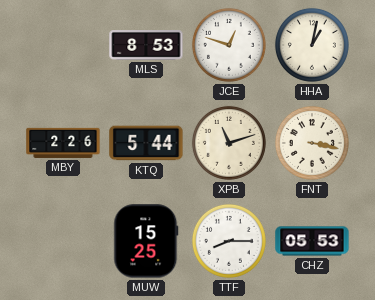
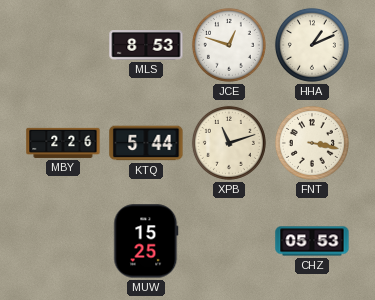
HHA: 1:02 -> 1:11
TTF: 8:15 -> none
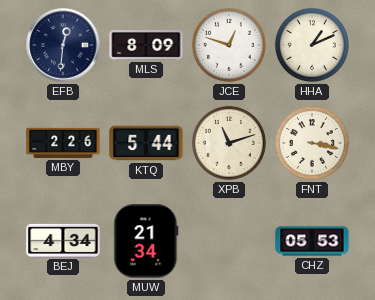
EFB: none -> 12:31
MLS: 8:53 -> 8:09
BEJ: none -> 4:34
MUW: 15:25 -> 21:34
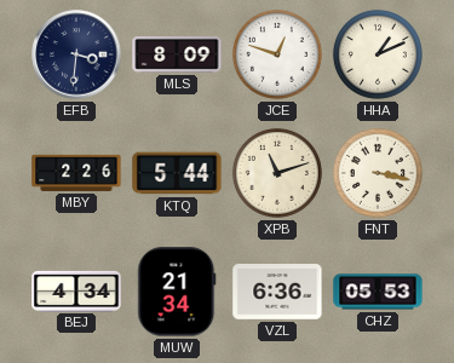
EFB: 12:31 -> 3:31
VZL: none -> 6:36
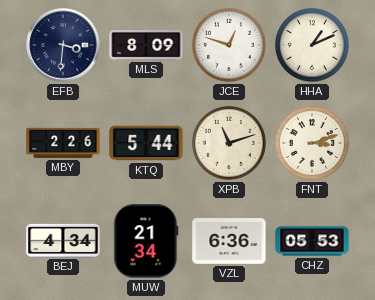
FNT: 3:17 -> 3:12
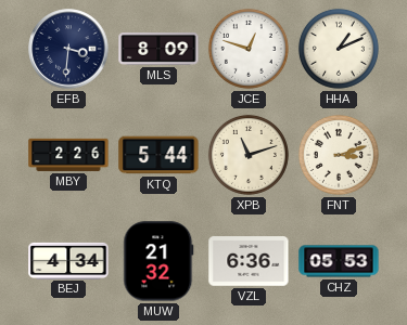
MUW: 21:34 -> 21:32
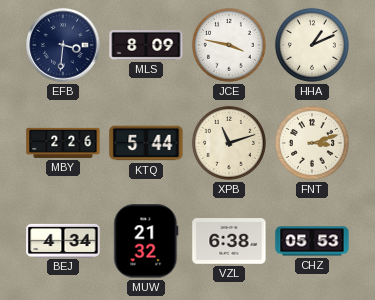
JCE: 12:48 -> 3:47
VZL: 6:36 -> 6:38
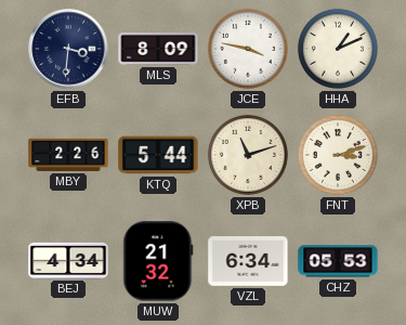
VZL: 6:38 -> 6:34
